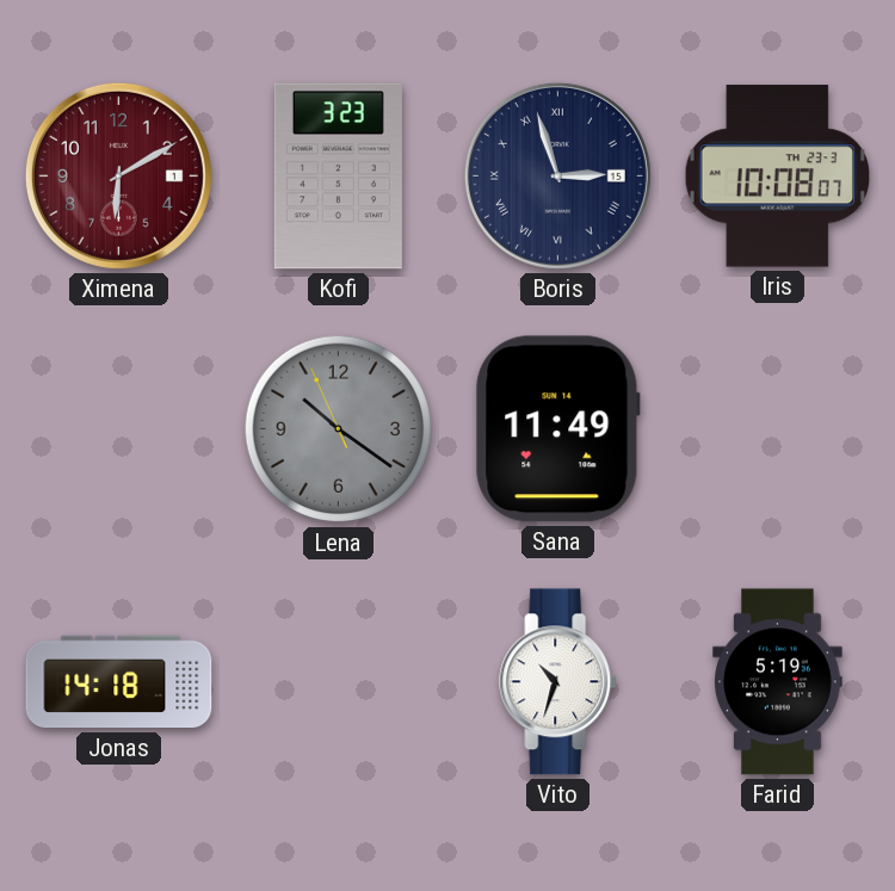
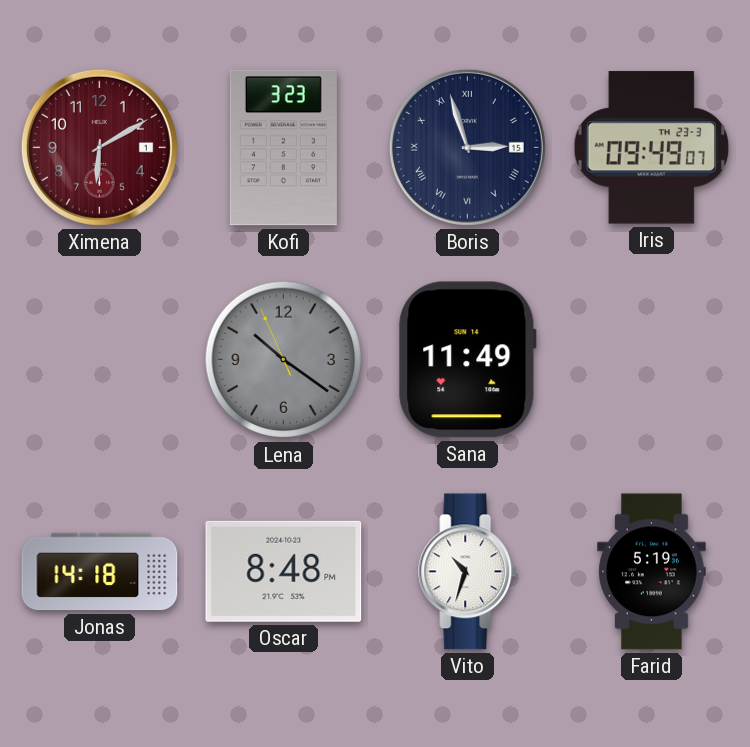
Iris: 10:08 -> 09:49
Oscar: none -> 8:48
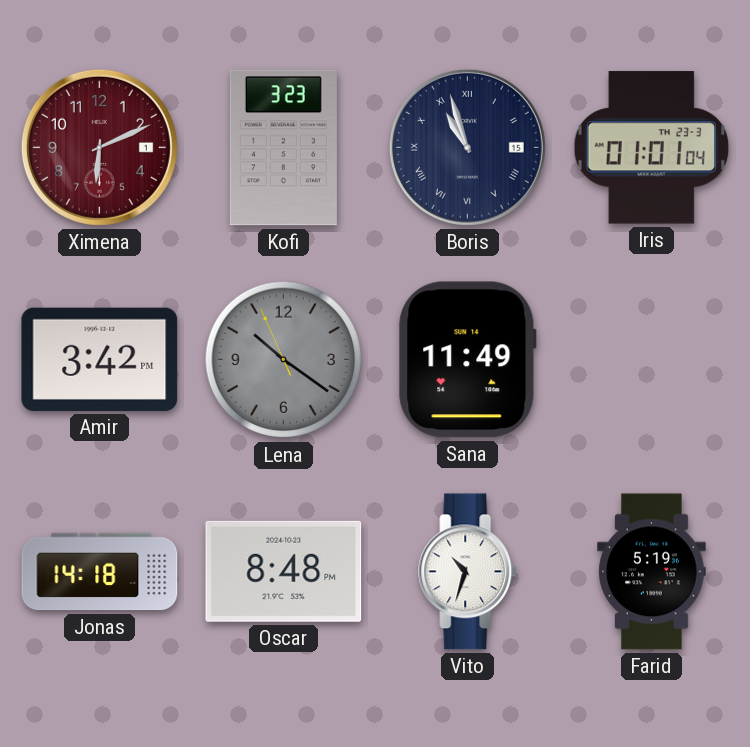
Ximena: 6:10 -> 6:11
Boris: 2:57 -> 10:57
Iris: 09:49 -> 01:01
Amir: none -> 3:42
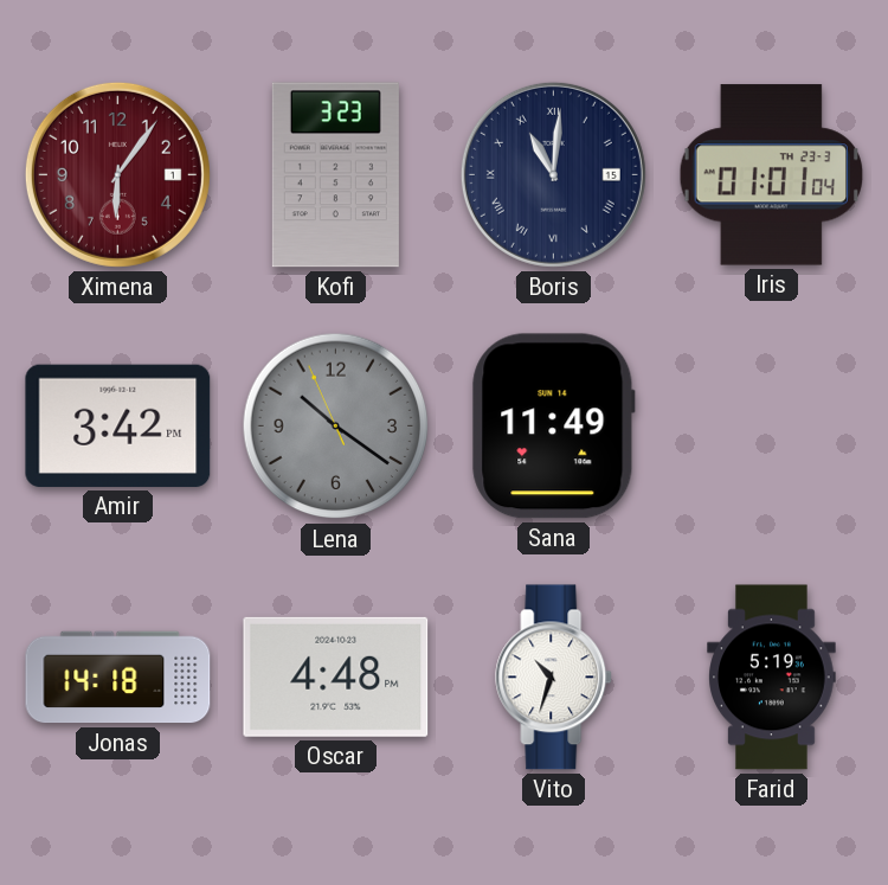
Ximena: 6:11 -> 6:06
Boris: 10:57 -> 11:01
Oscar: 8:48 -> 4:48
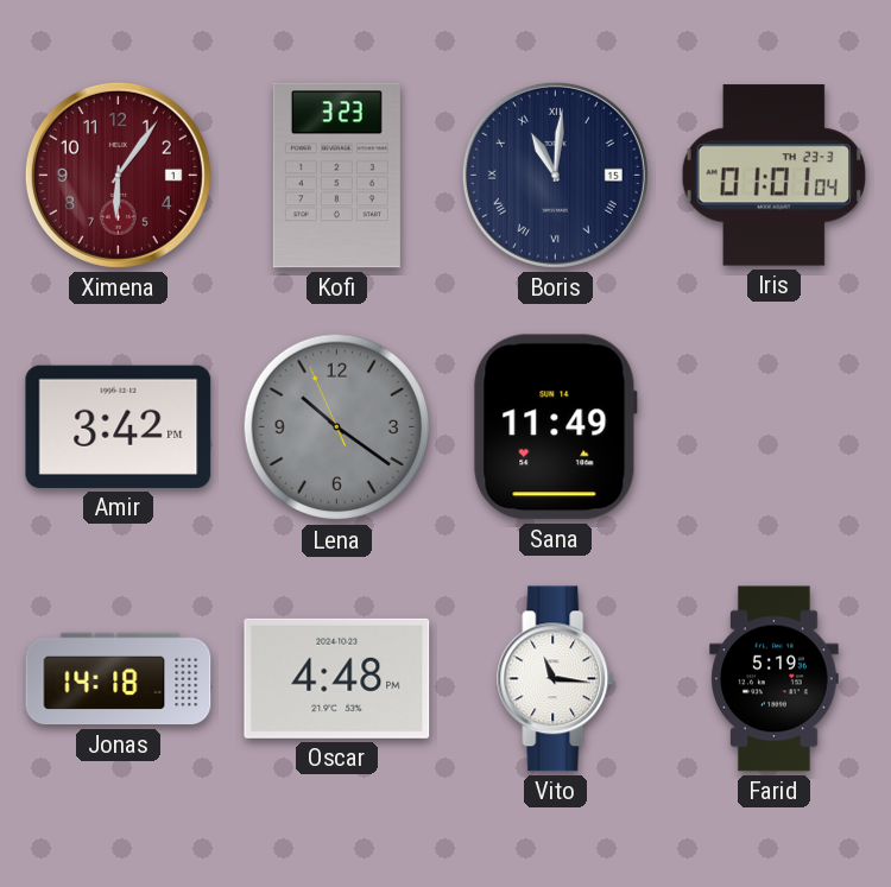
Vito: 10:33 -> 11:16
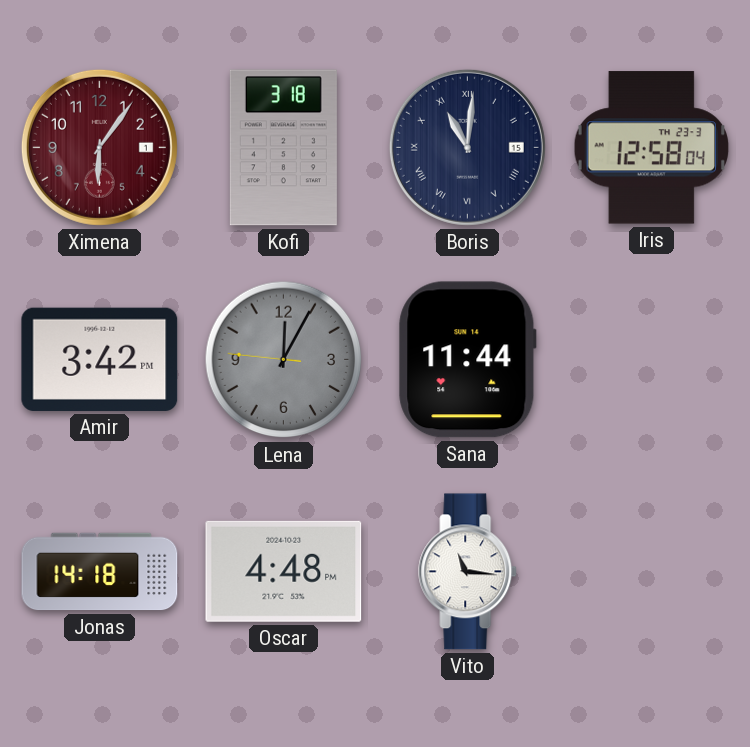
Kofi: 3:23 -> 3:18
Iris: 01:01 -> 12:58
Lena: 10:20 -> 12:04
Sana: 11:49 -> 11:44
Farid: 5:19 -> none
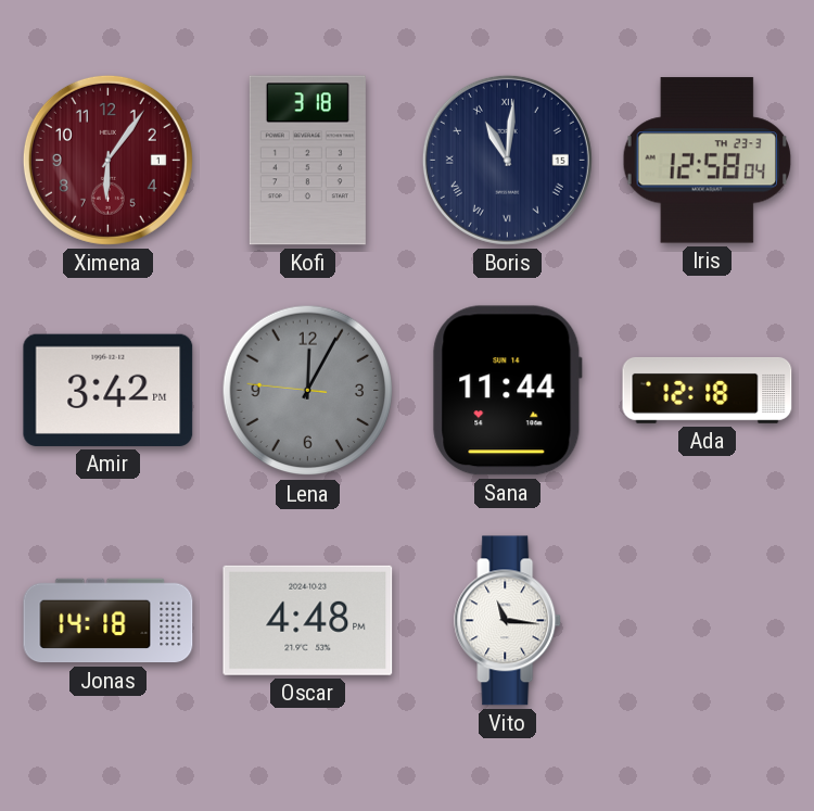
Ada: none -> 12:18
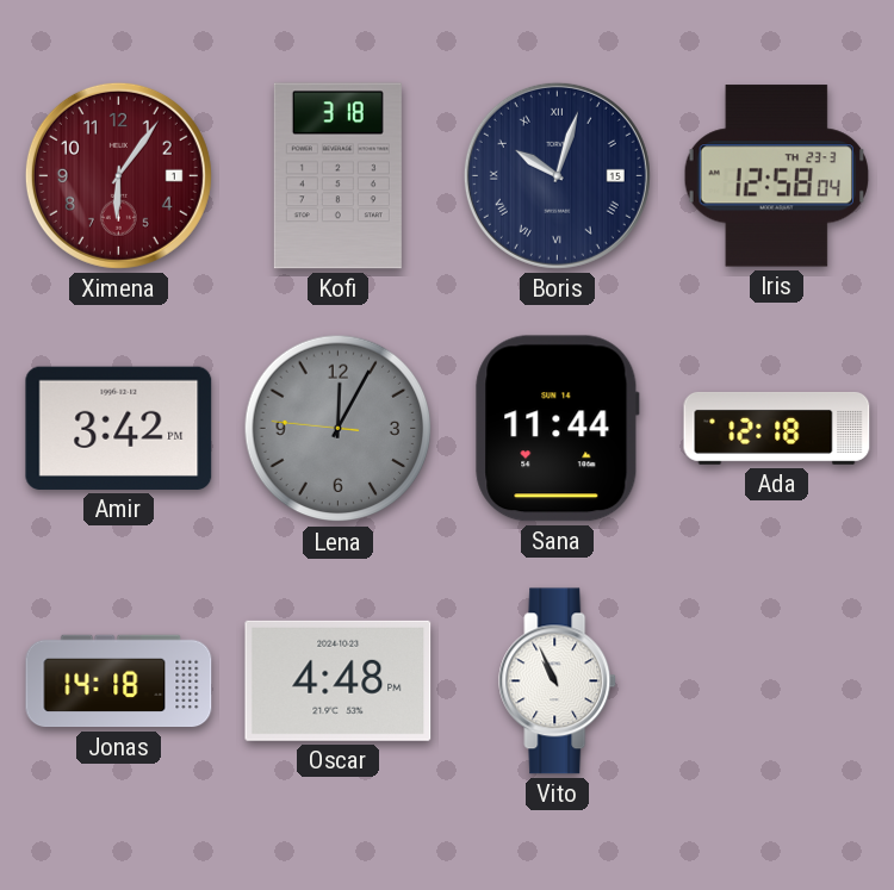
Boris: 11:01 -> 10:03
Vito: 11:16 -> 10:56
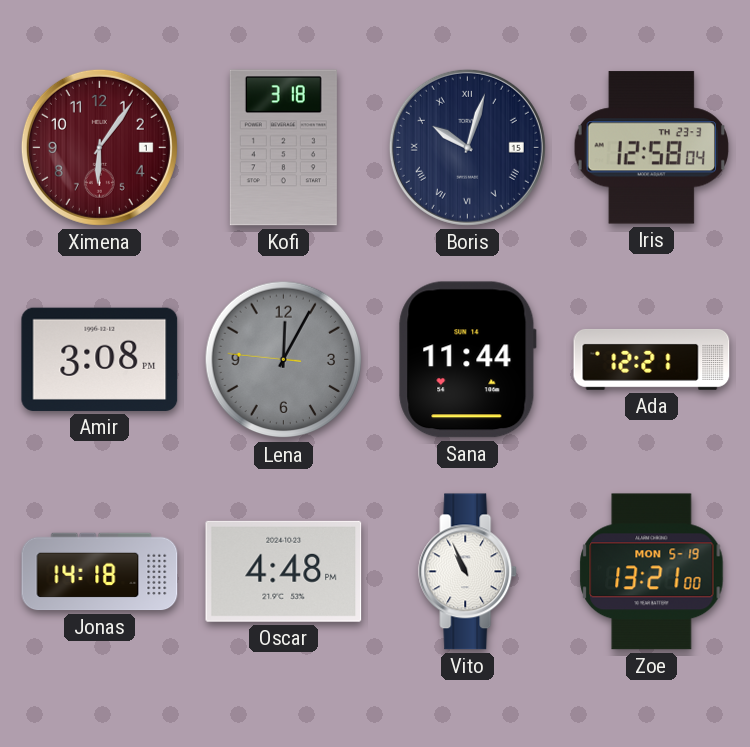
Amir: 3:42 -> 3:08
Ada: 12:18 -> 12:21
Zoe: none -> 13:21
